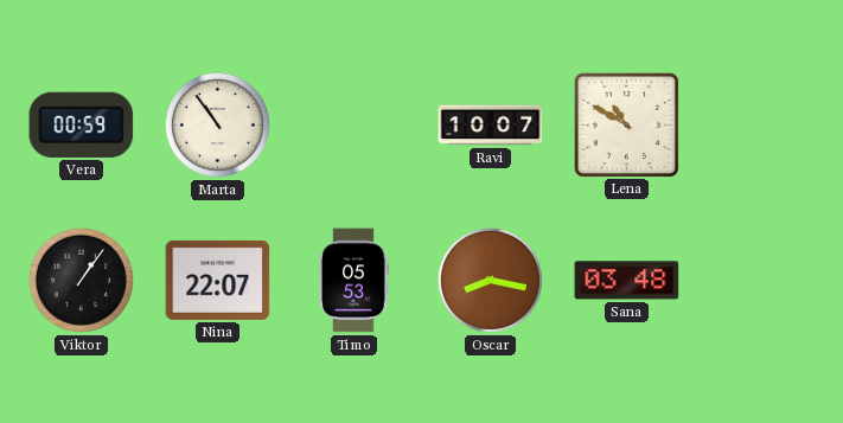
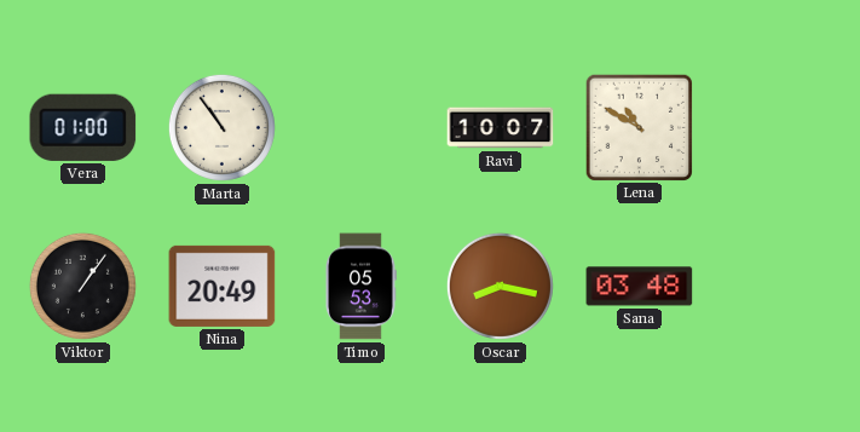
Vera: 00:59 -> 01:00
Nina: 22:07 -> 20:49
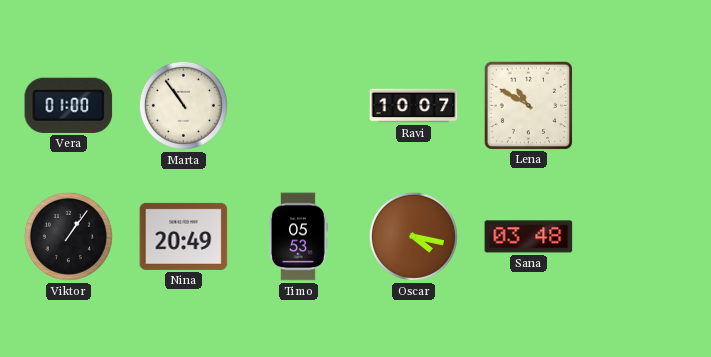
Oscar: 8:17 -> 4:17
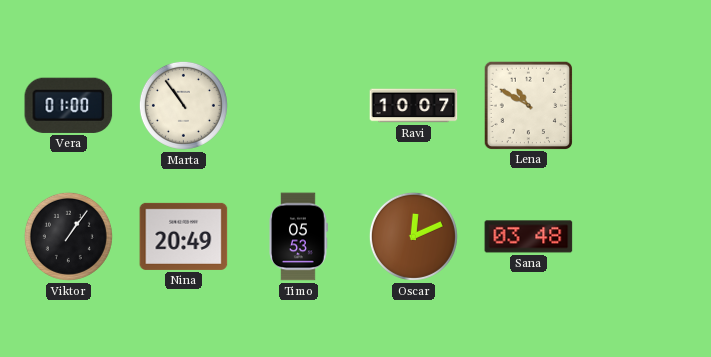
Oscar: 4:17 -> 12:11
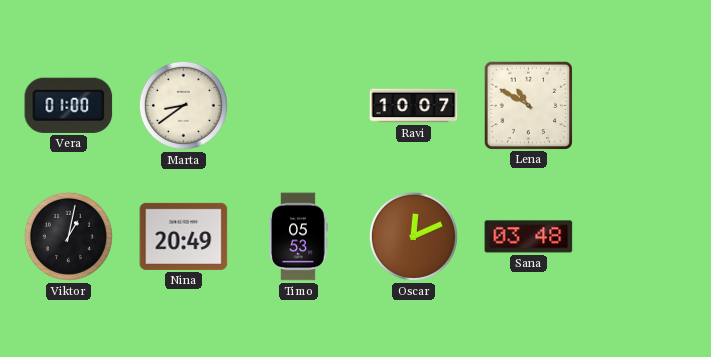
Marta: 10:54 -> 8:39
Viktor: 1:06 -> 1:02
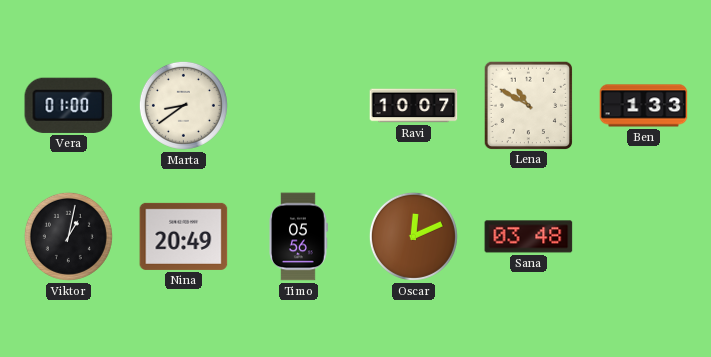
Ben: none -> 1:33
Timo: 05:53 -> 05:56
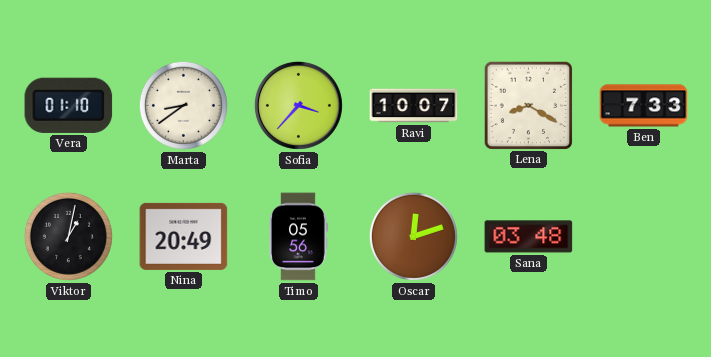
Vera: 01:00 -> 01:10
Sofia: none -> 3:37
Lena: 10:50 -> 8:20
Ben: 1:33 -> 7:33
Oscar: 12:11 -> 12:12
